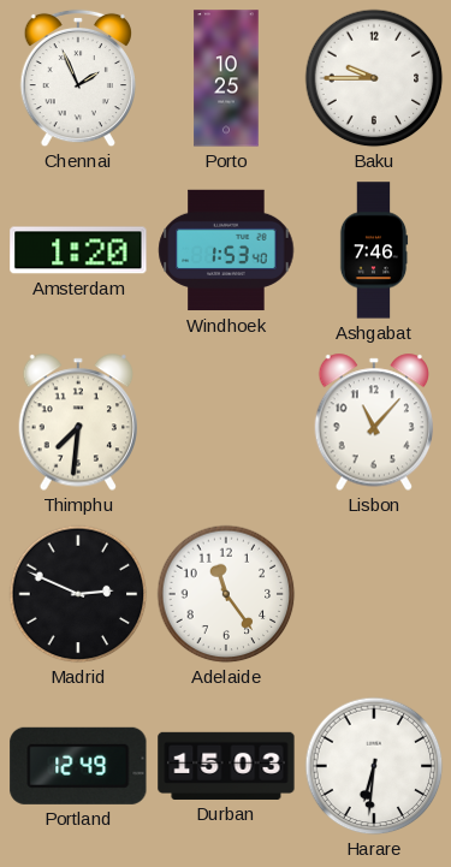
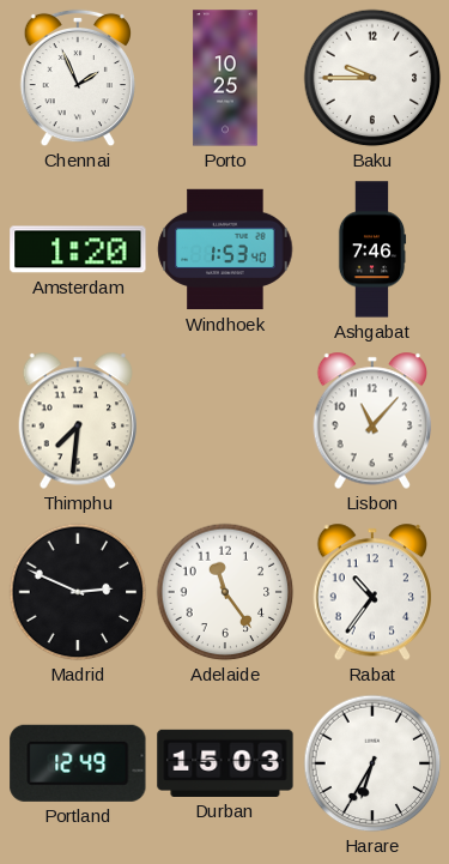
Rabat: none -> 10:36
Harare: 6:31 -> 6:35
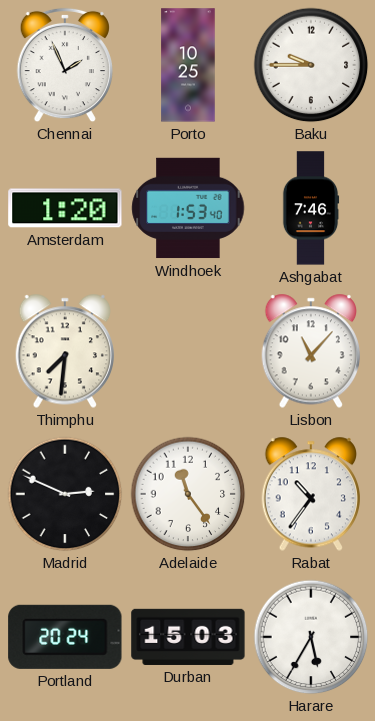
Portland: 12:49 -> 20:24
Harare: 6:35 -> 5:35
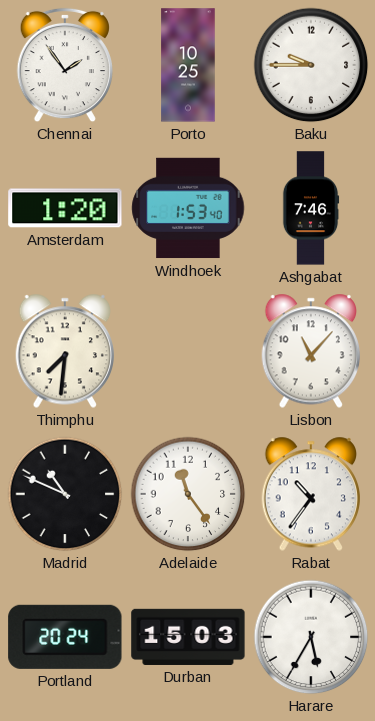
Chennai: 1:56 -> 1:54
Madrid: 2:49 -> 10:49
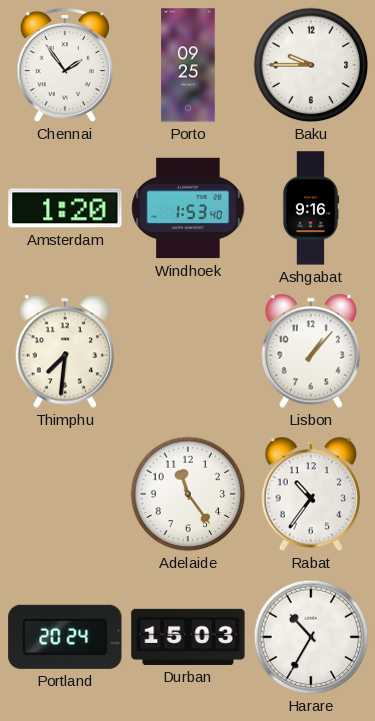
Porto: 10:25 -> 09:25
Ashgabat: 7:46 -> 9:16
Lisbon: 11:07 -> 1:07
Madrid: 10:49 -> none
Harare: 5:35 -> 10:35
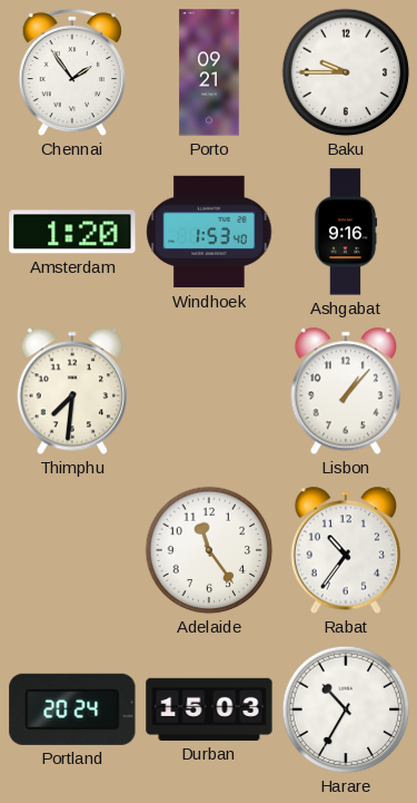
Porto: 09:25 -> 09:21
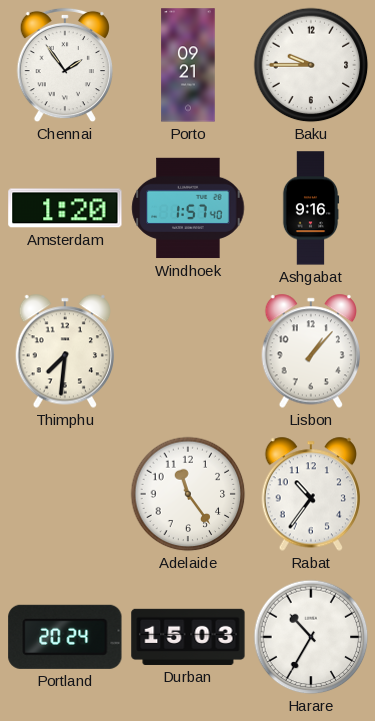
Windhoek: 1:53 -> 1:57
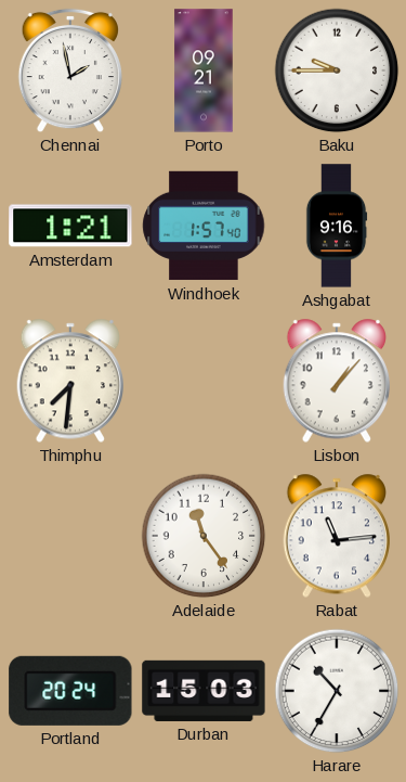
Chennai: 1:54 -> 1:58
Amsterdam: 1:20 -> 1:21
Rabat: 10:36 -> 11:14
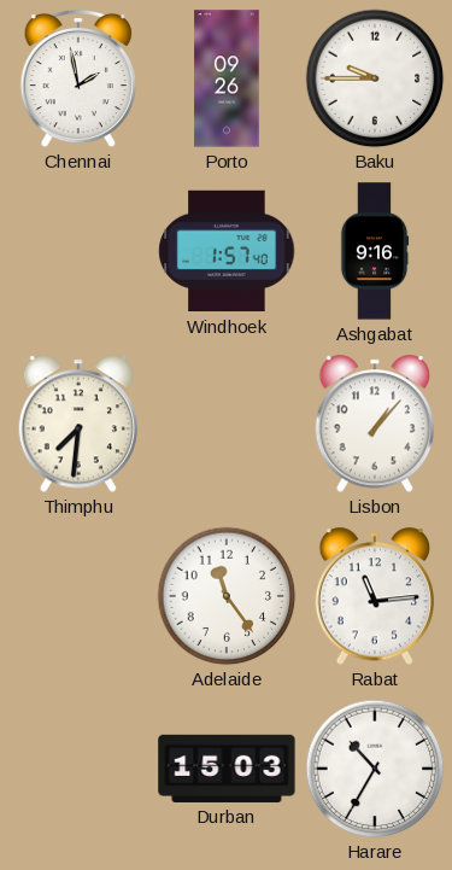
Porto: 09:21 -> 09:26
Amsterdam: 1:21 -> none
Portland: 20:24 -> none
